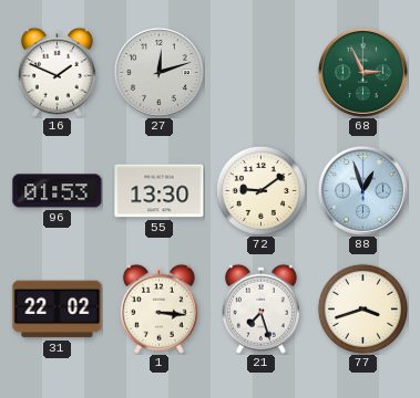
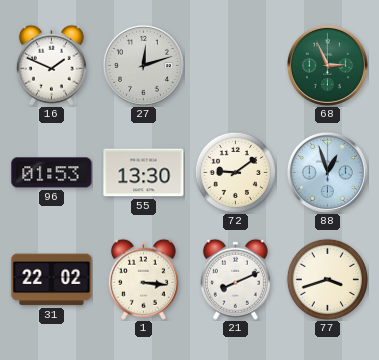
21: 7:27 -> 8:11
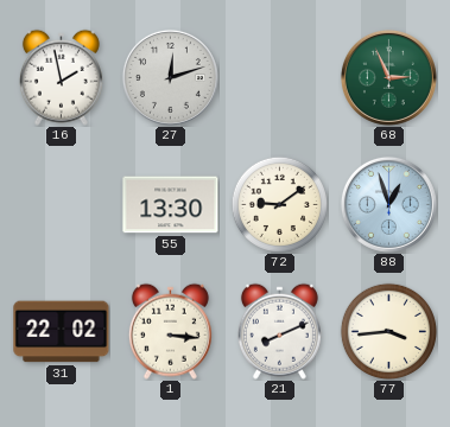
16: 1:49 -> 1:58
96: 01:53 -> none
77: 3:42 -> 3:44
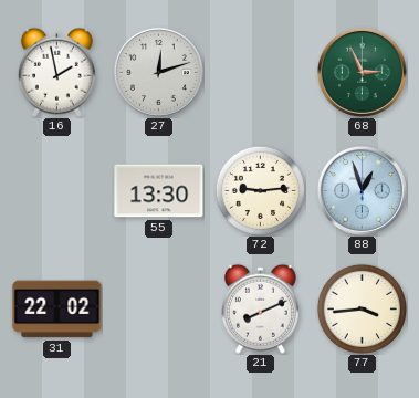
72: 9:09 -> 9:14
1: 3:16 -> none
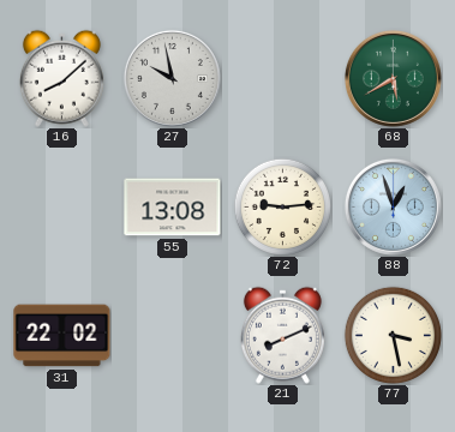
16: 1:58 -> 8:08
27: 12:12 -> 9:58
68: 2:56 -> 5:40
55: 13:30 -> 13:08
77: 3:44 -> 3:28
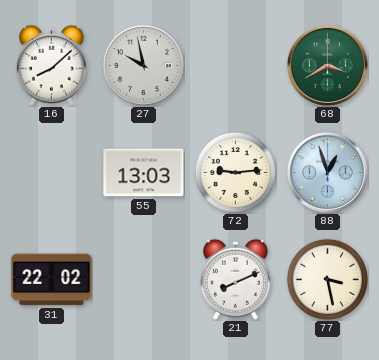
68: 5:40 -> 3:40
55: 13:08 -> 13:03
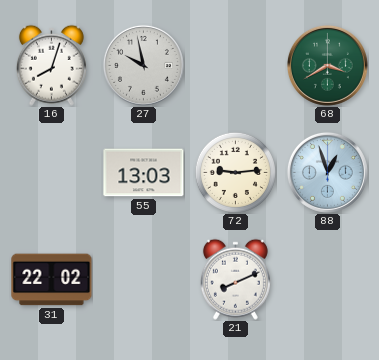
16: 8:08 -> 8:03
77: 3:28 -> none
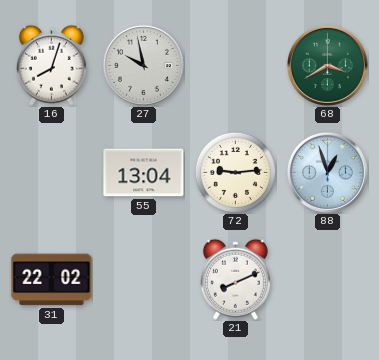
55: 13:03 -> 13:04
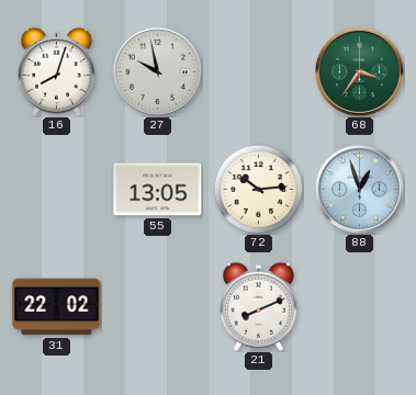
68: 3:40 -> 3:36
55: 13:04 -> 13:05
72: 9:14 -> 10:14
